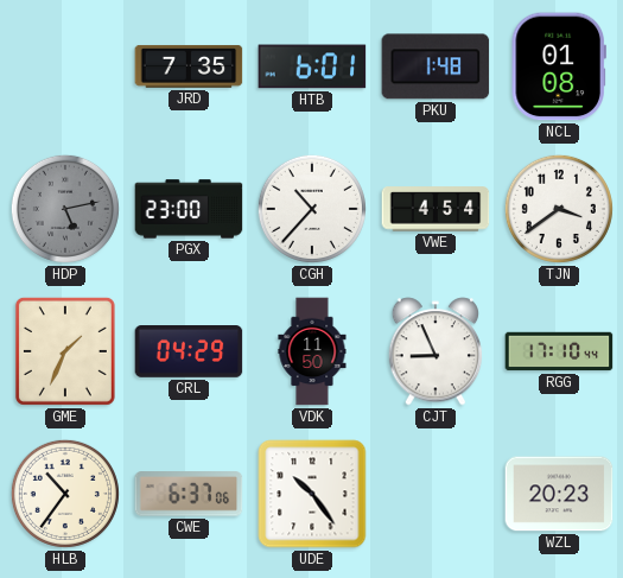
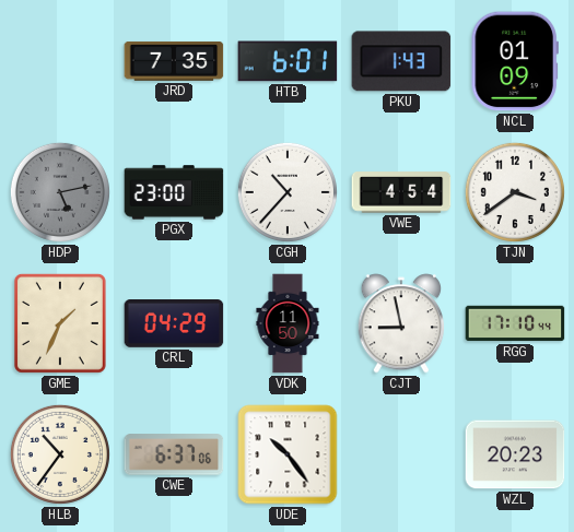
PKU: 1:48 -> 1:43
NCL: 01:08 -> 01:09
CJT: 8:56 -> 8:58
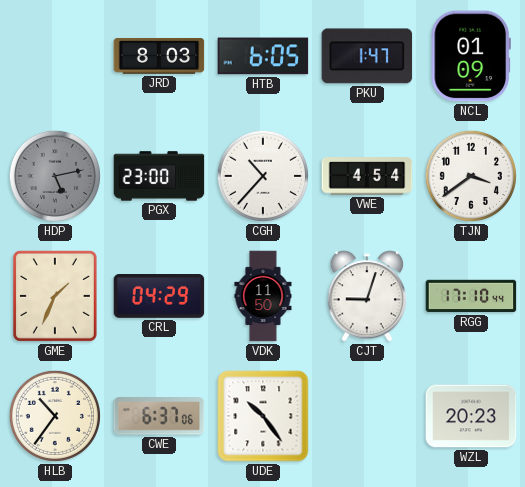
JRD: 7:35 -> 8:03
HTB: 6:01 -> 6:05
PKU: 1:43 -> 1:47
CJT: 8:58 -> 9:03
